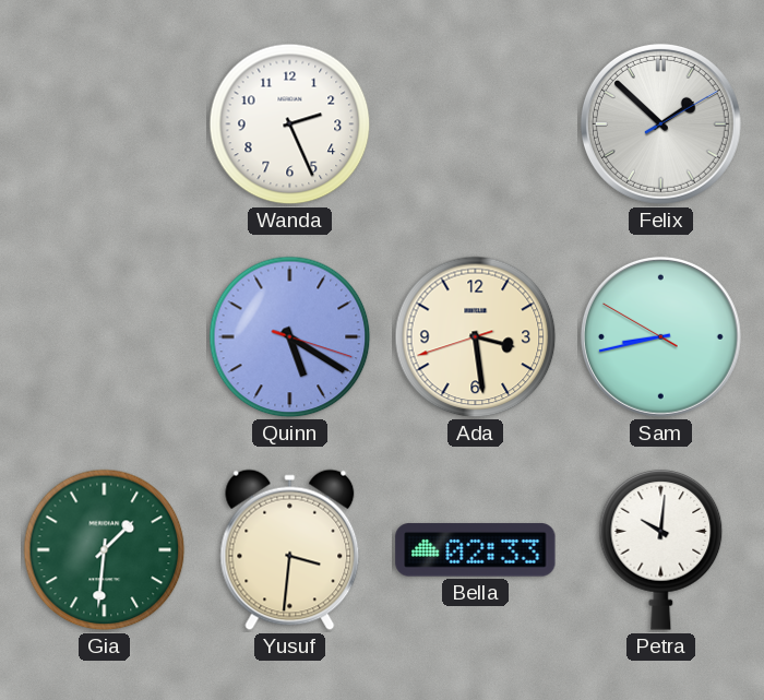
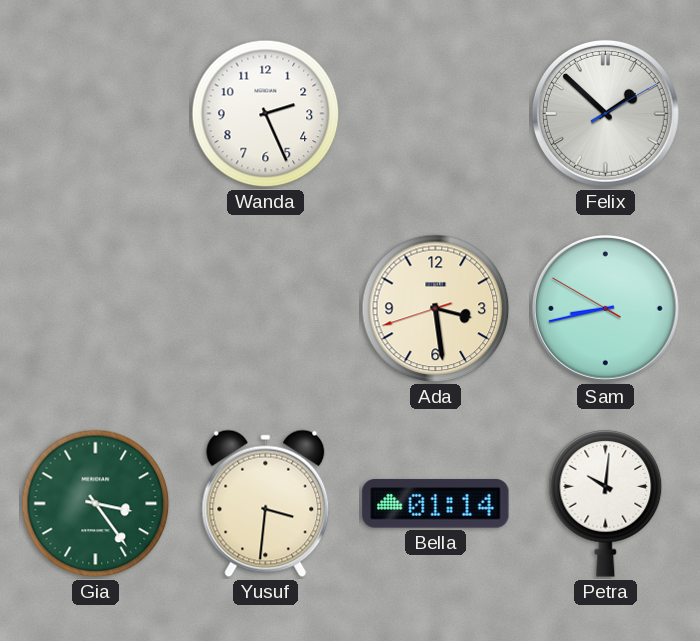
Quinn: 5:20 -> none
Gia: 1:31 -> 3:24
Bella: 02:33 -> 01:14
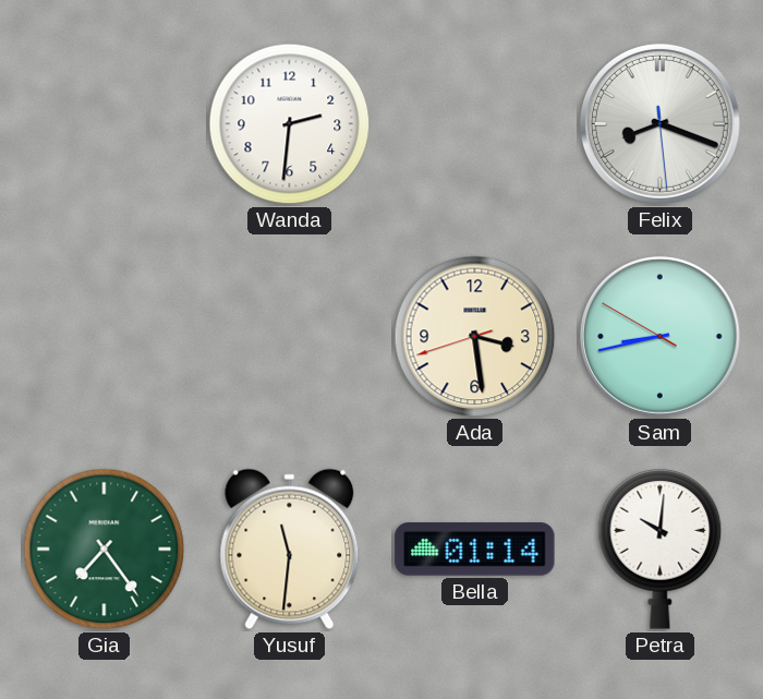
Wanda: 2:26 -> 2:31
Felix: 1:52 -> 8:18
Gia: 3:24 -> 7:24
Yusuf: 3:31 -> 11:31
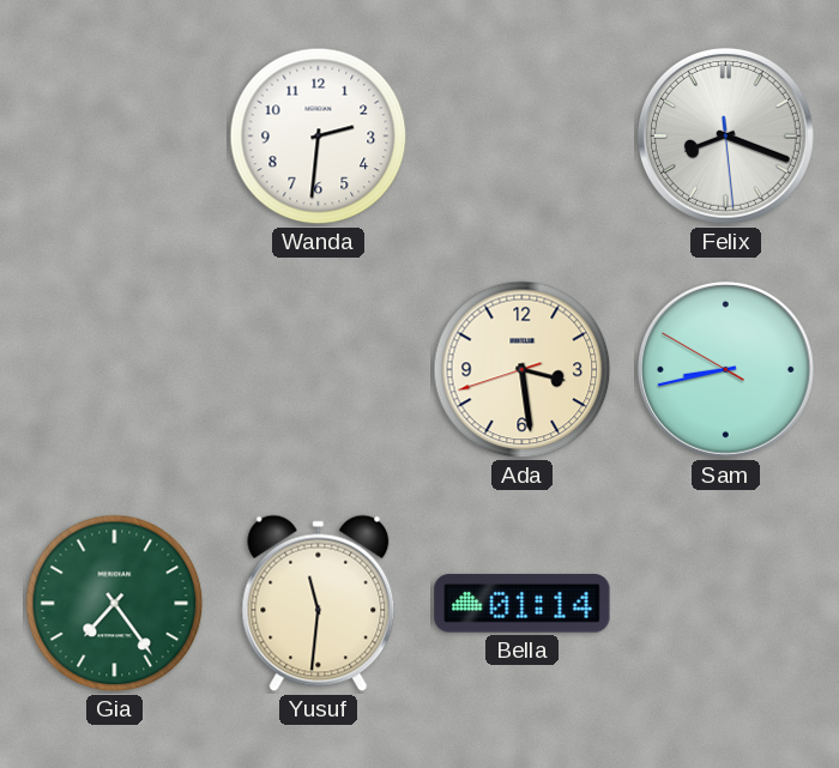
Petra: 10:01 -> none
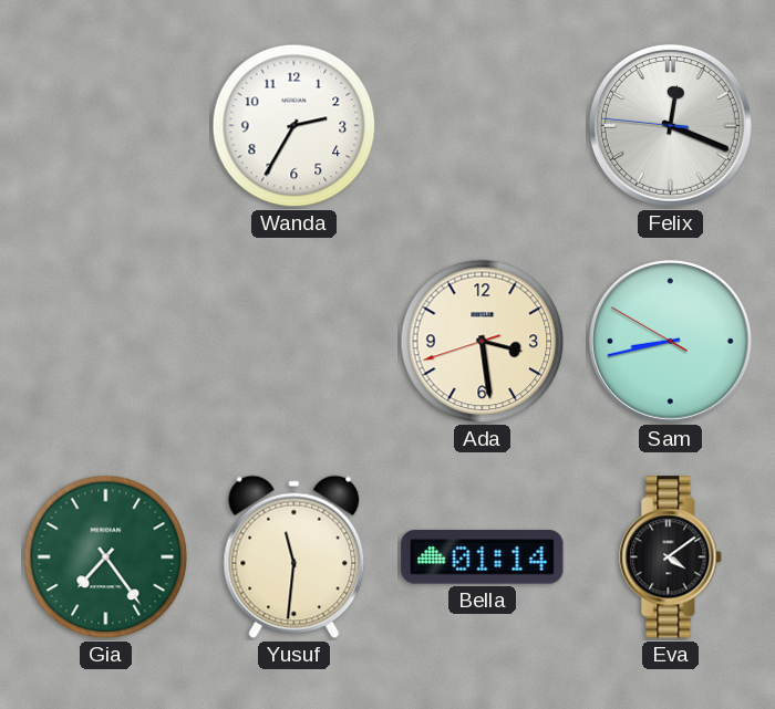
Wanda: 2:31 -> 2:35
Felix: 8:18 -> 12:18
Eva: none -> 4:09
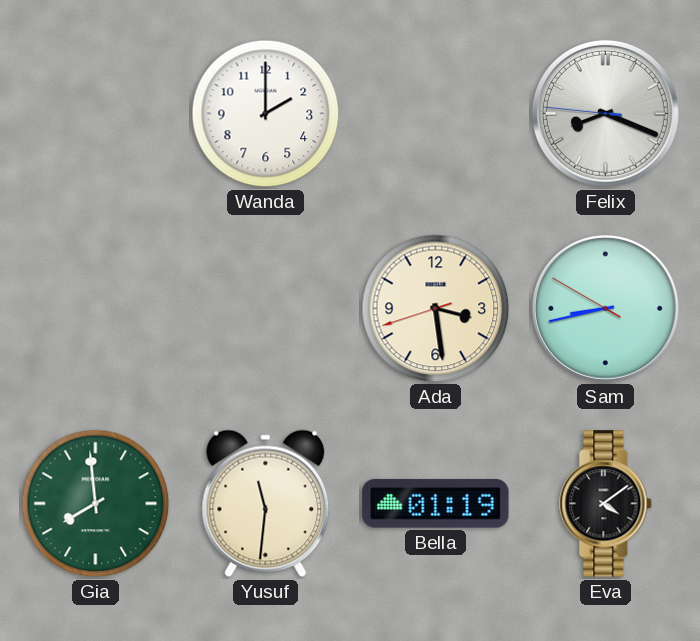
Wanda: 2:35 -> 2:00
Felix: 12:18 -> 8:18
Gia: 7:24 -> 7:59
Bella: 01:14 -> 01:19
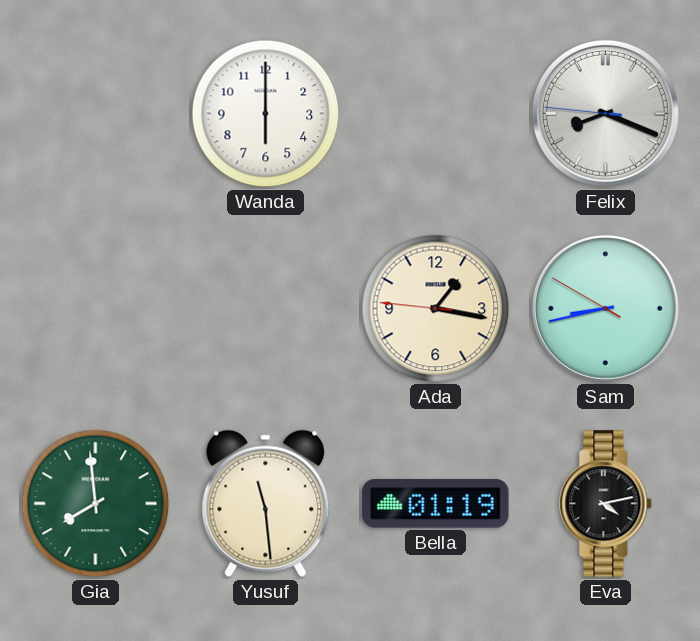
Wanda: 2:00 -> 6:00
Ada: 3:28 -> 1:16
Yusuf: 11:31 -> 11:29
Eva: 4:09 -> 4:13
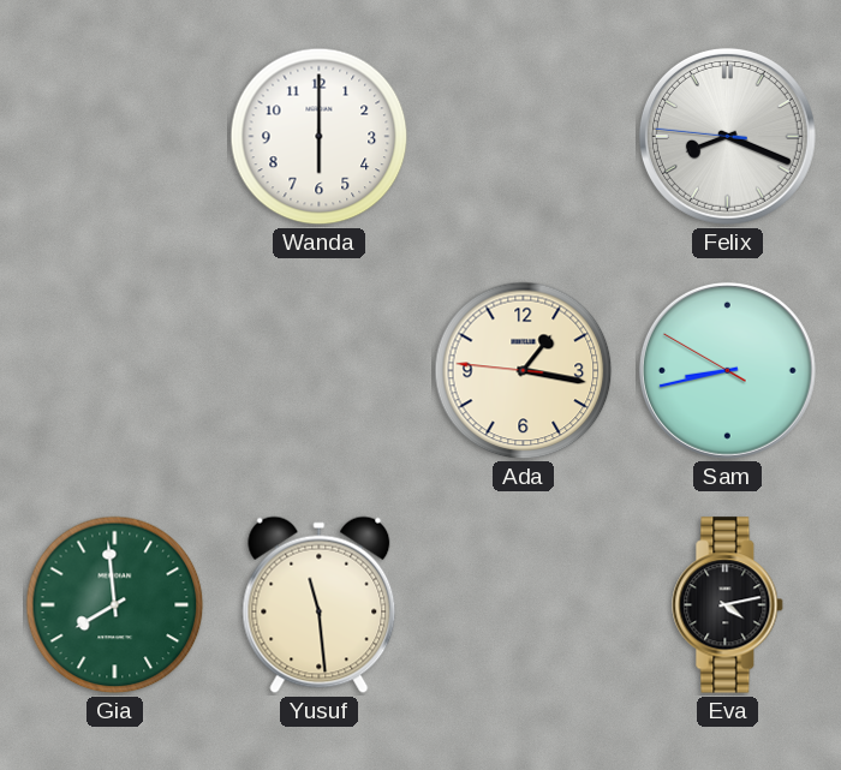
Bella: 01:19 -> none
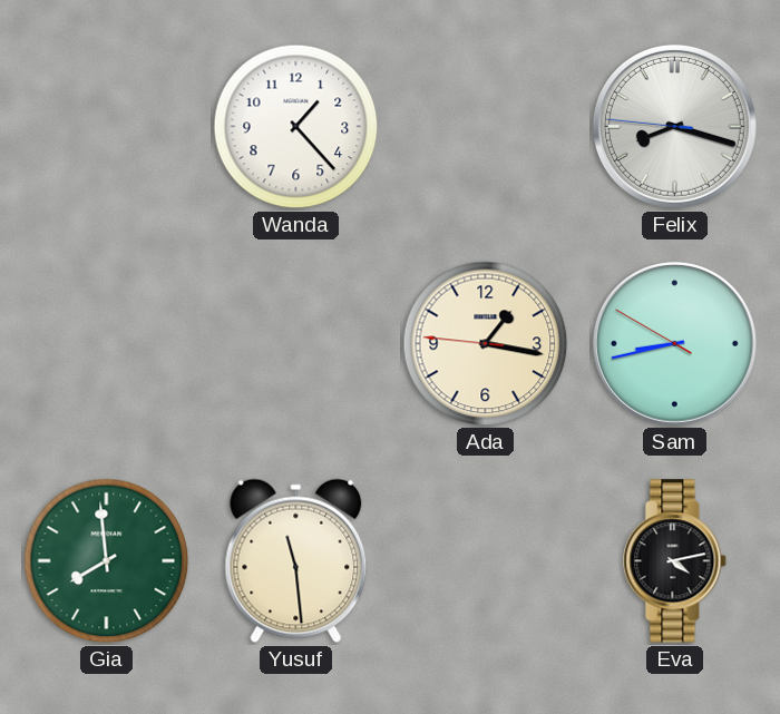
Wanda: 6:00 -> 1:23
Felix: 8:18 -> 8:17
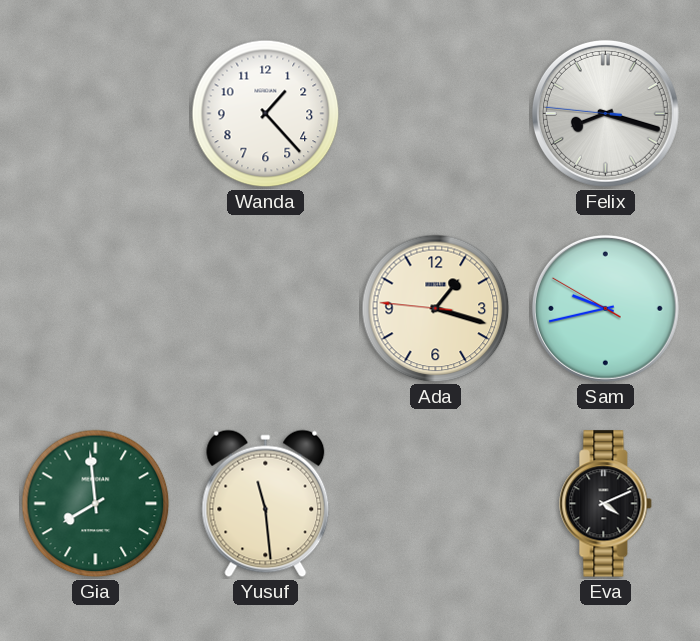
Ada: 1:16 -> 1:17
Sam: 8:42 -> 9:42
Eva: 4:13 -> 4:11
